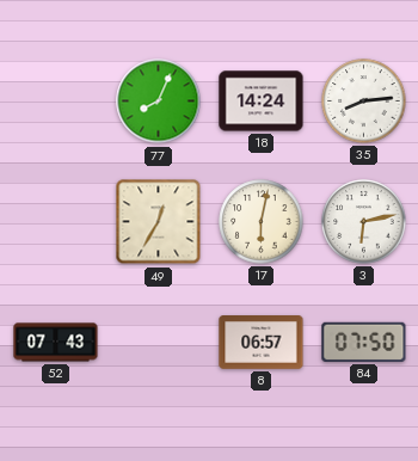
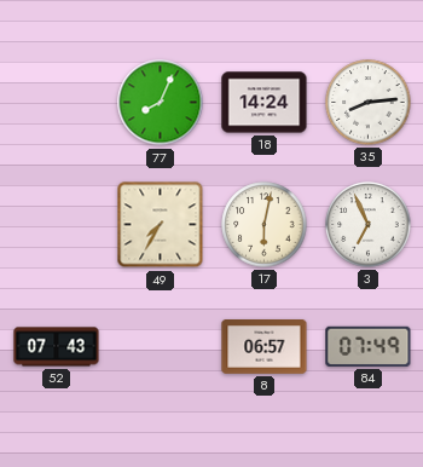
49: 12:35 -> 7:35
3: 6:13 -> 6:56
84: 07:50 -> 07:49
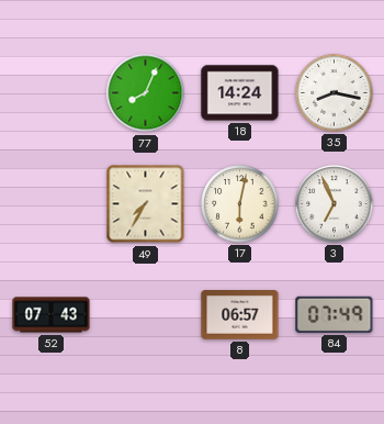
35: 8:14 -> 8:17
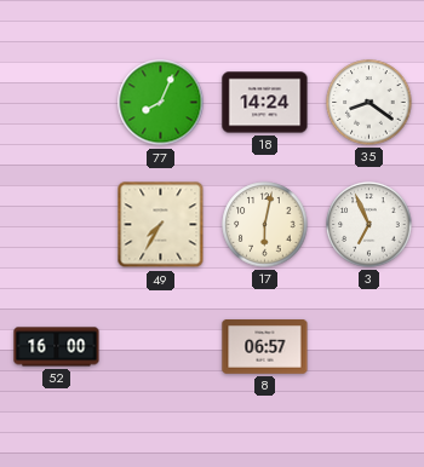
35: 8:17 -> 8:21
52: 07:43 -> 16:00
84: 07:49 -> none
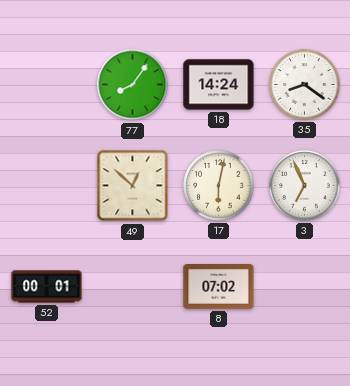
77: 8:04 -> 8:06
49: 7:35 -> 12:52
52: 16:00 -> 00:01
8: 06:57 -> 07:02
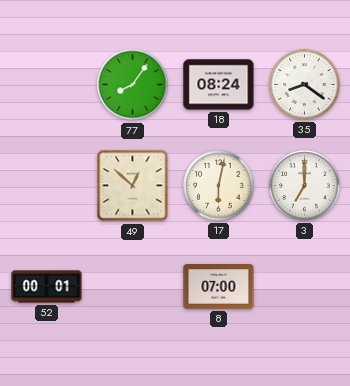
18: 14:24 -> 08:24
3: 6:56 -> 7:00
8: 07:02 -> 07:00
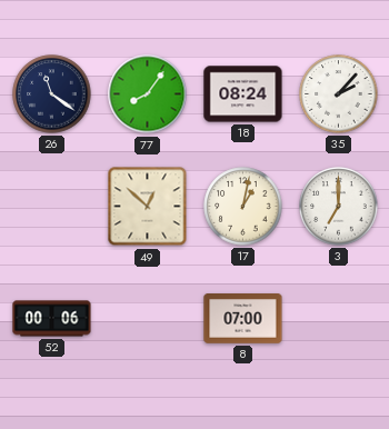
26: none -> 11:21
35: 8:21 -> 2:07
17: 6:02 -> 1:02
52: 00:01 -> 00:06
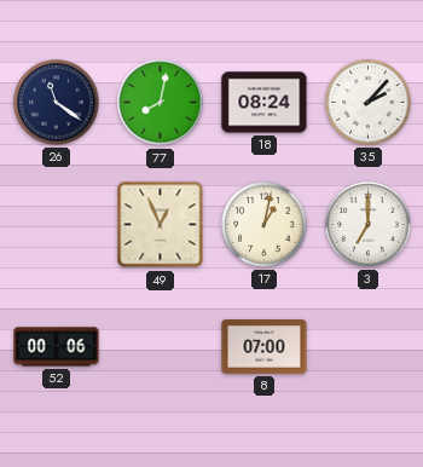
77: 8:06 -> 8:02
49: 12:52 -> 12:56
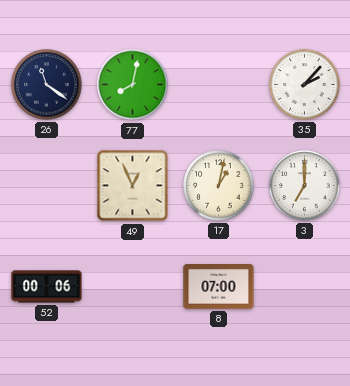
18: 08:24 -> none
